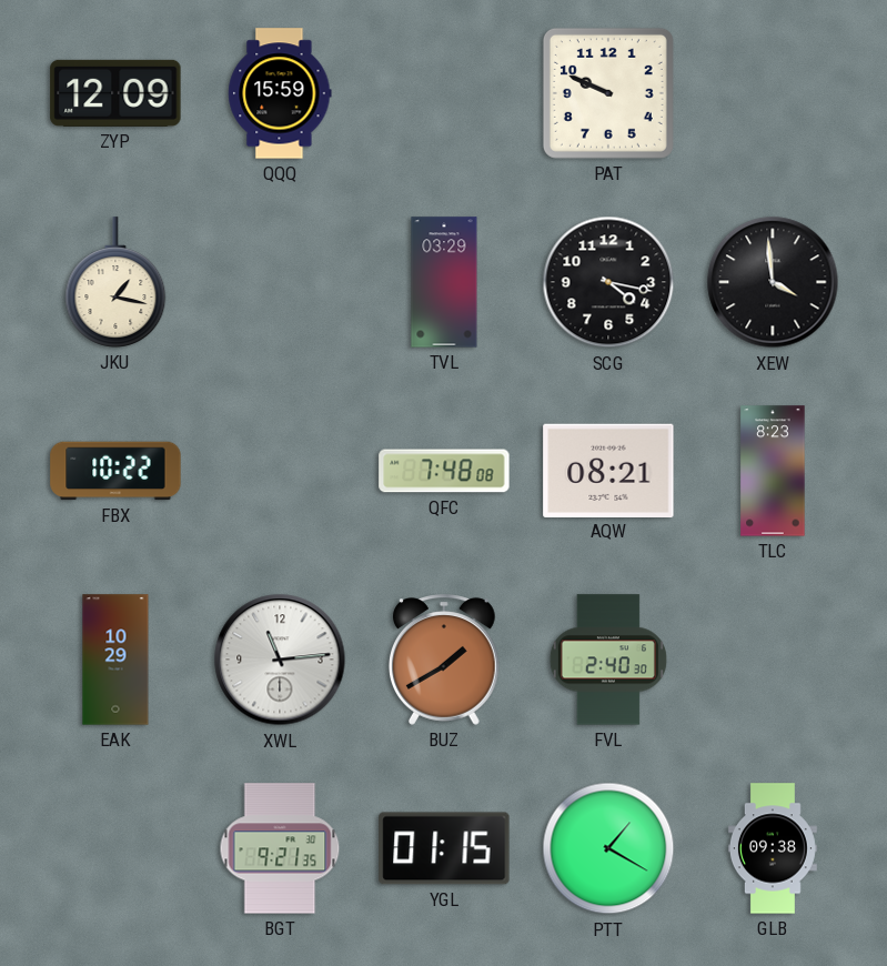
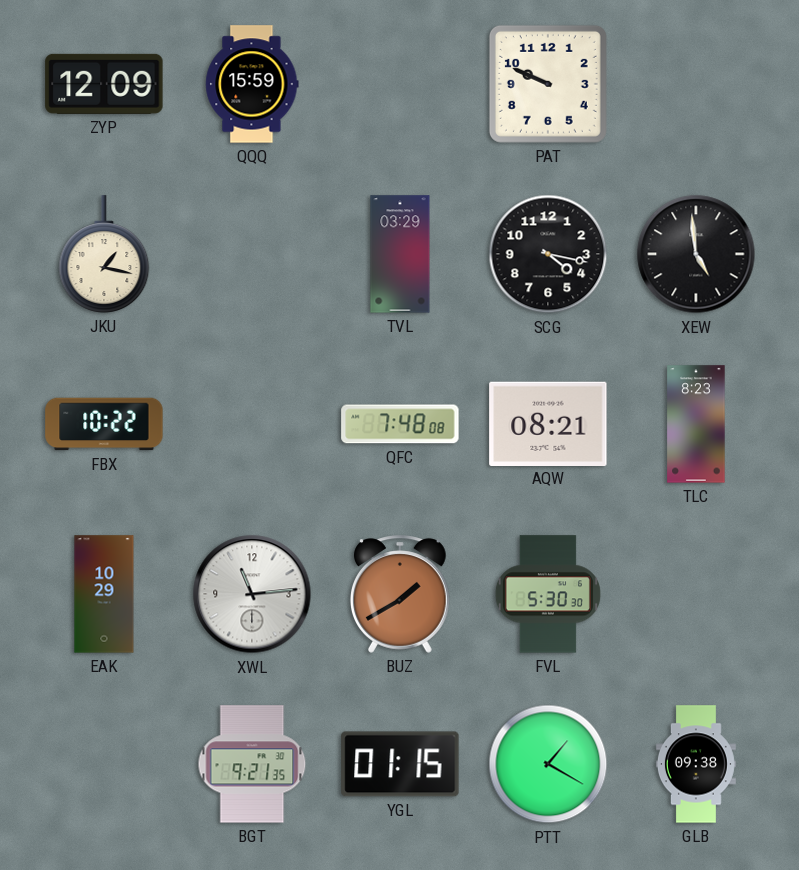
XEW: 3:59 -> 4:59
FVL: 2:40 -> 5:30
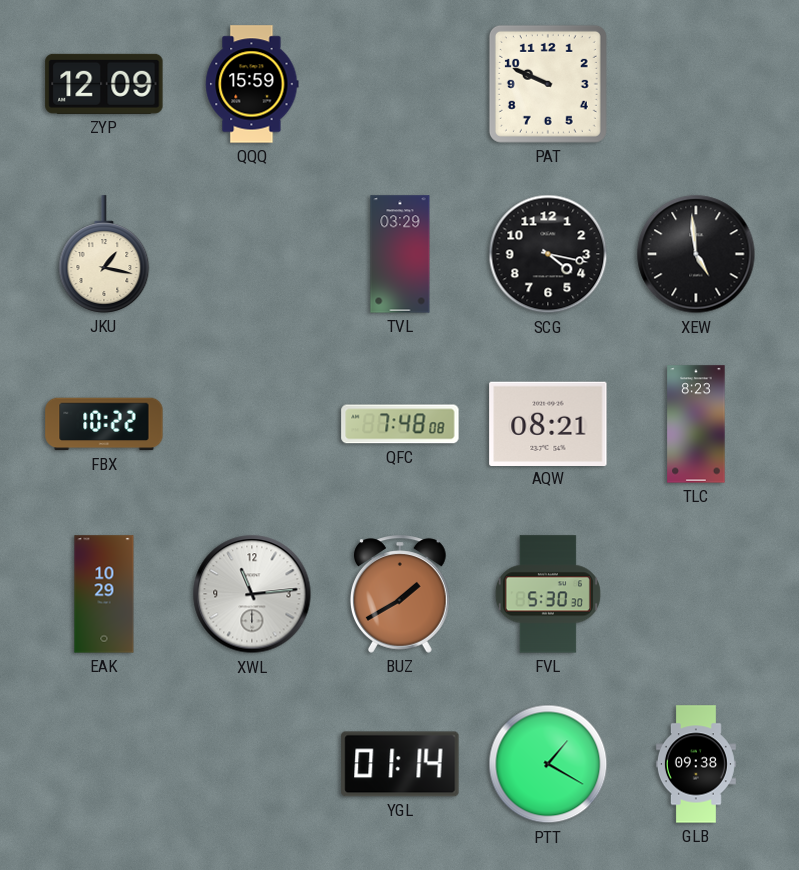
BGT: 9:21 -> none
YGL: 01:15 -> 01:14
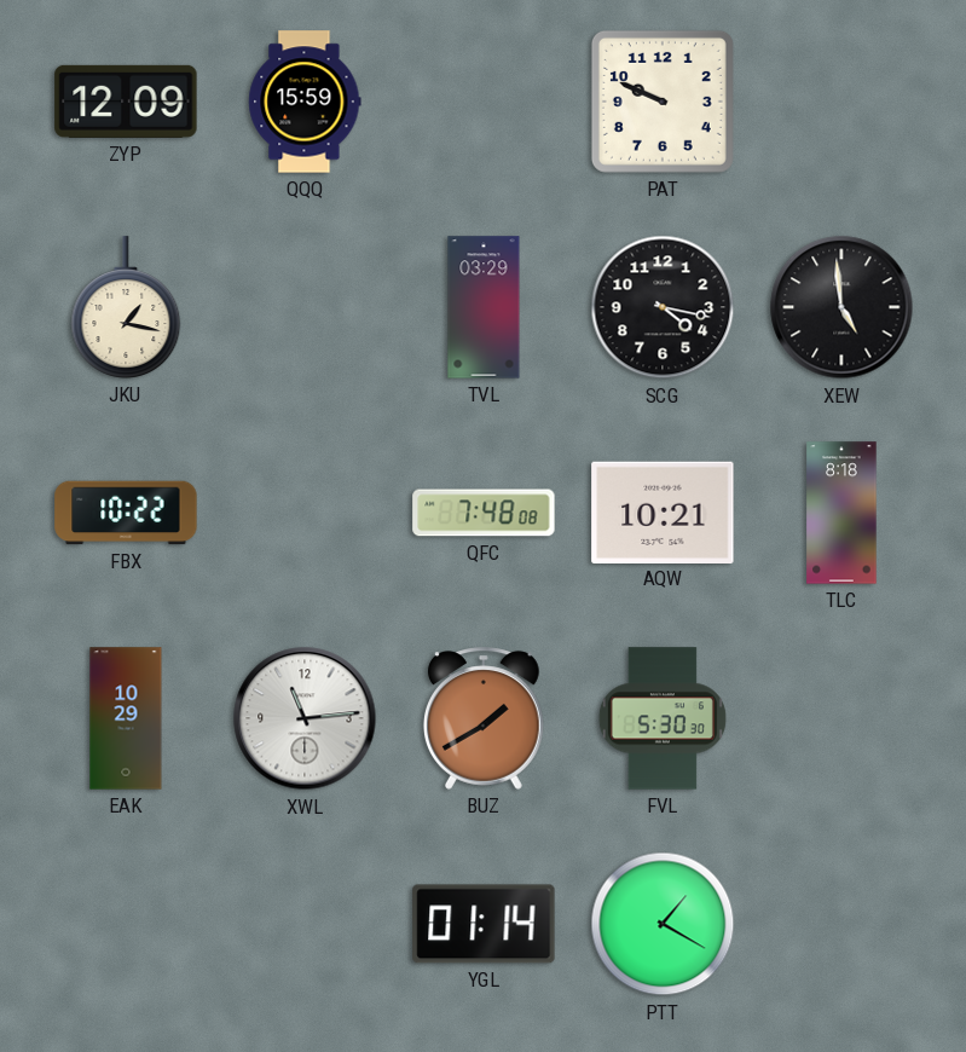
AQW: 08:21 -> 10:21
TLC: 8:23 -> 8:18
GLB: 09:38 -> none
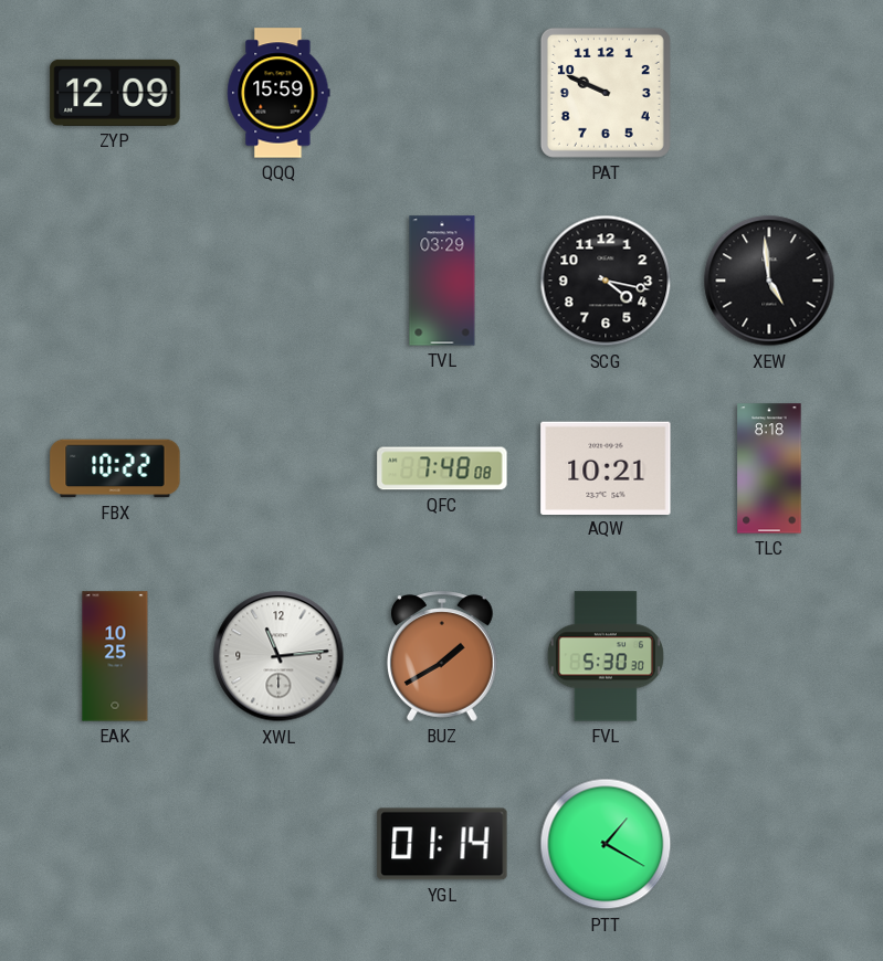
JKU: 1:17 -> none
EAK: 10:29 -> 10:25
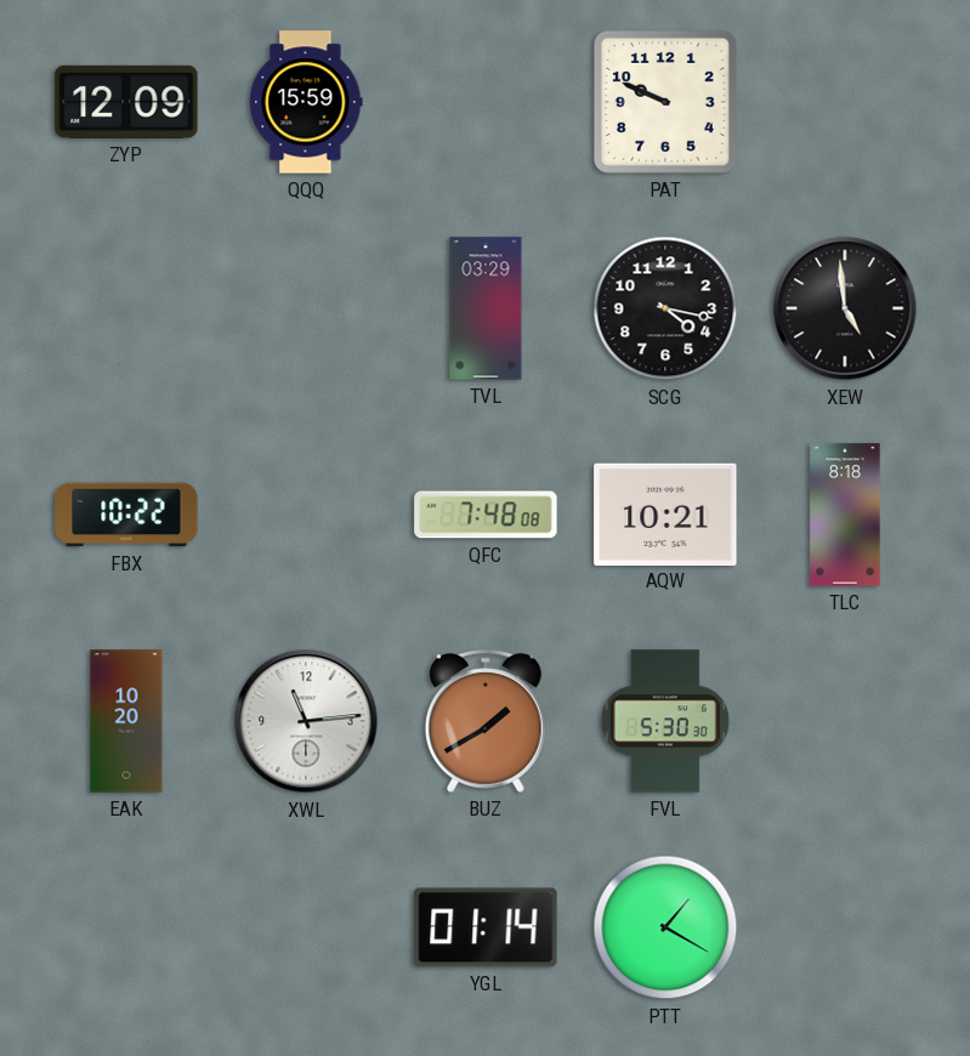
EAK: 10:25 -> 10:20
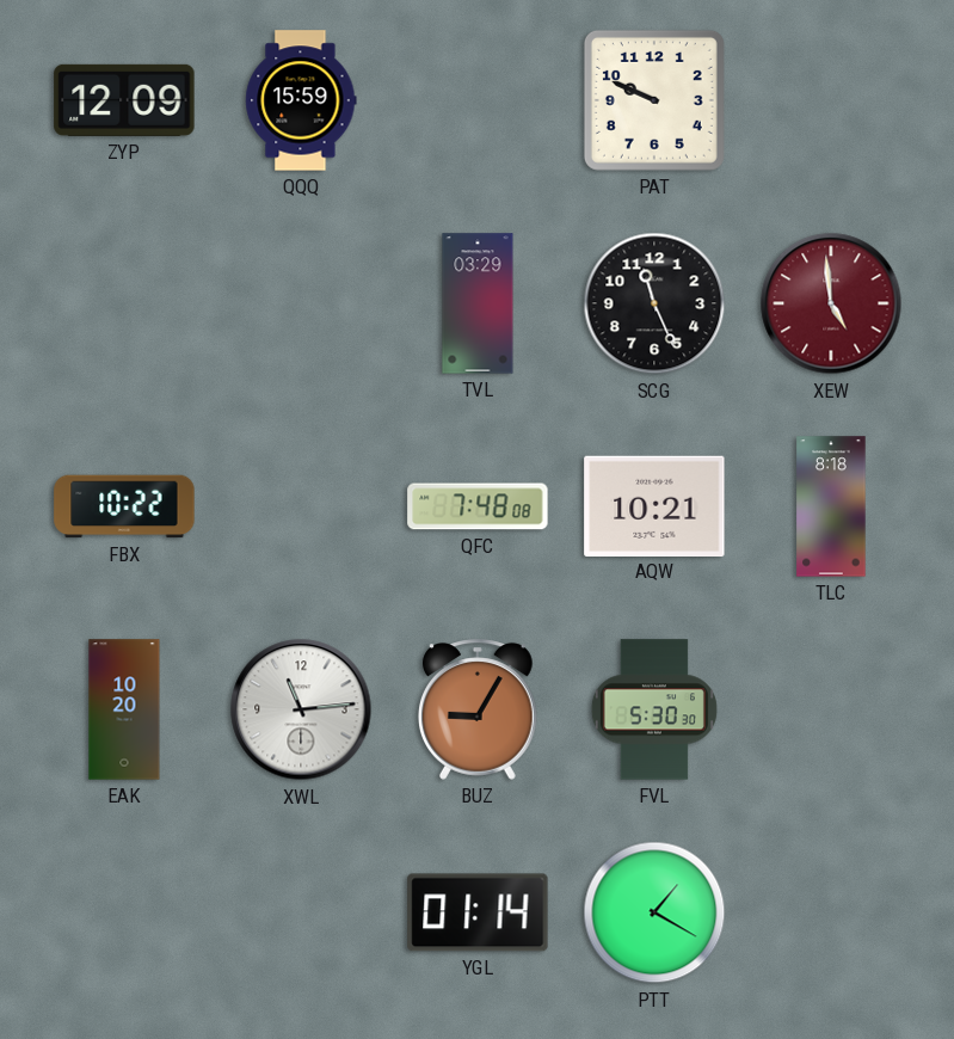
SCG: 4:17 -> 11:26
XEW dial: black -> burgundy
BUZ: 1:40 -> 9:05
